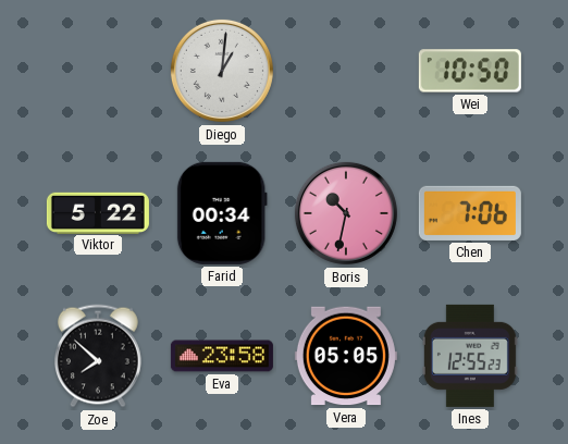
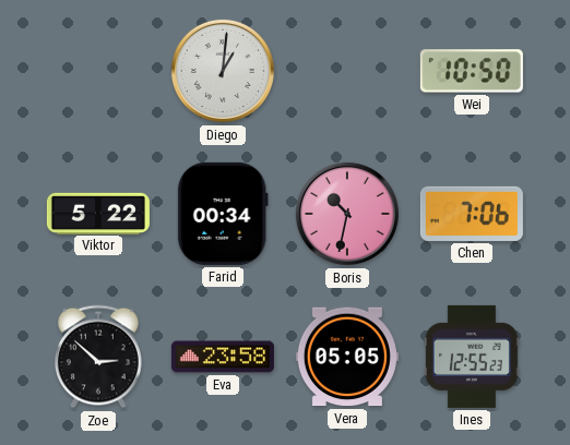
Zoe: 7:52 -> 2:52
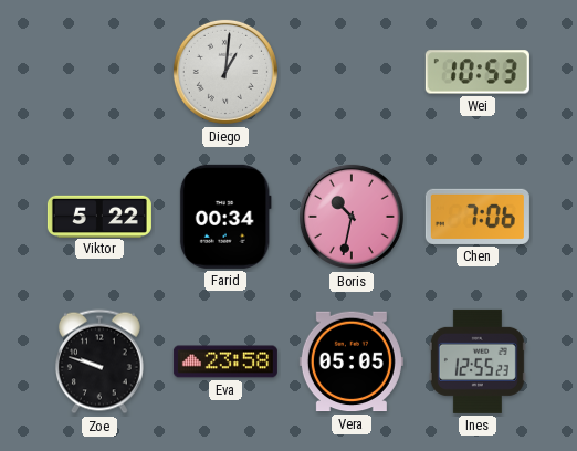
Wei: 10:50 -> 10:53
Zoe: 2:52 -> 9:48
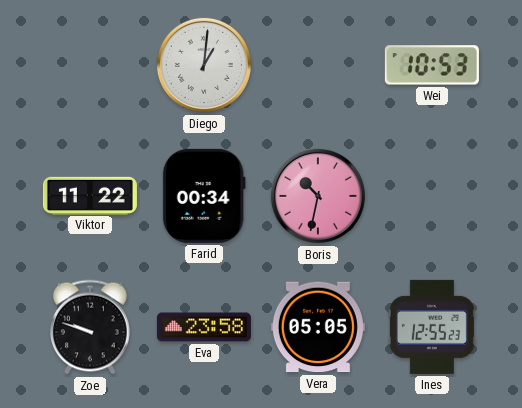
Viktor: 5:22 -> 11:22
Chen: 7:06 -> none
